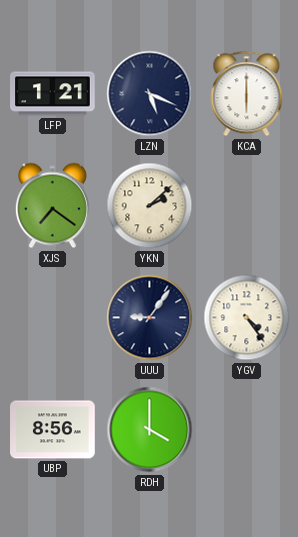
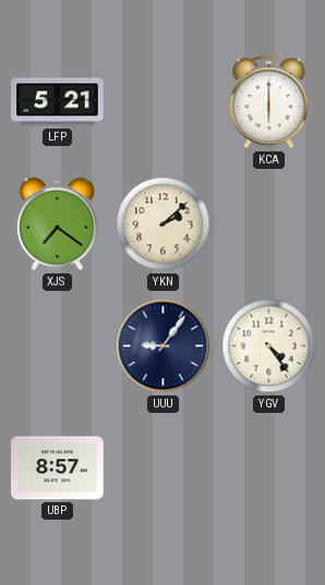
LFP: 1:21 -> 5:21
LZN: 5:19 -> none
UBP: 8:56 -> 8:57
RDH: 4:00 -> none
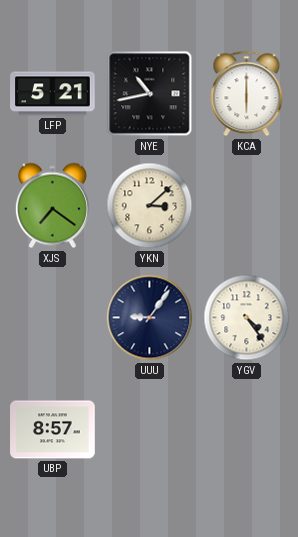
NYE: none -> 10:43
YKN: 2:08 -> 3:08
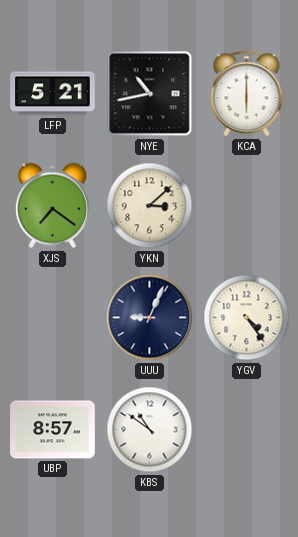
UUU: 9:06 -> 9:04
KBS: none -> 10:51
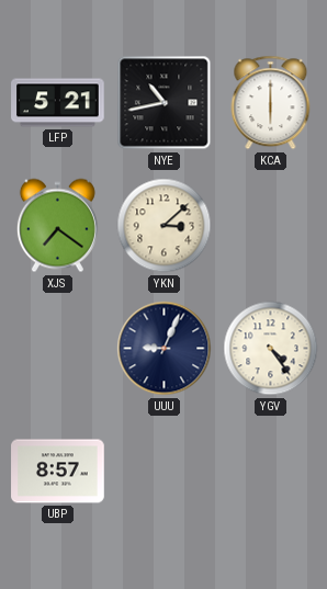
KBS: 10:51 -> none
